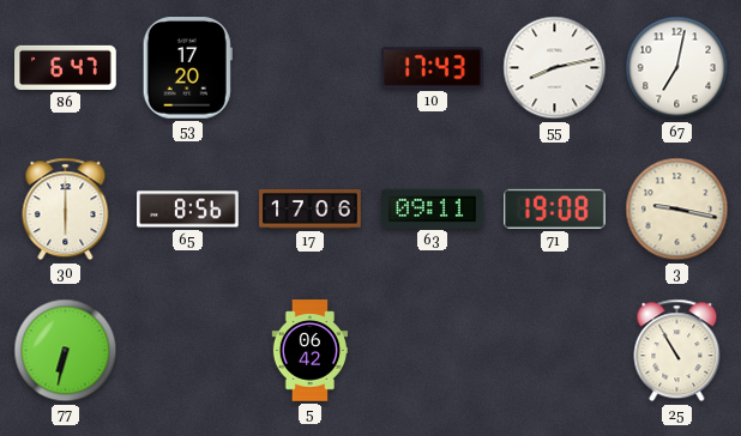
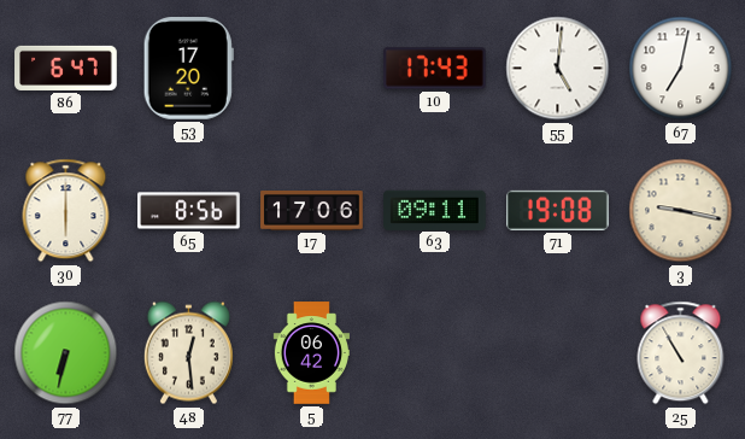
55: 8:13 -> 5:01
48: none -> 12:29
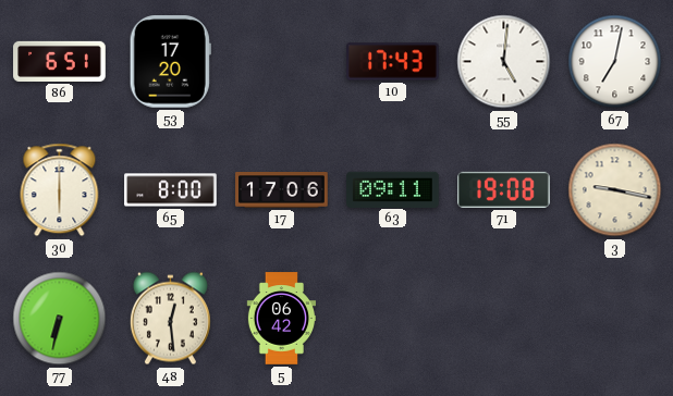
86: 6:47 -> 6:51
65: 8:56 -> 8:00
25: 10:55 -> none
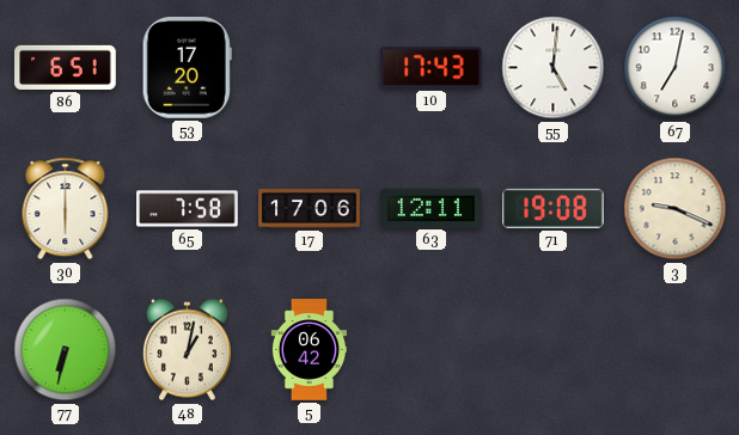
65: 8:00 -> 7:58
63: 09:11 -> 12:11
3: 9:17 -> 9:19
48: 12:29 -> 1:02
